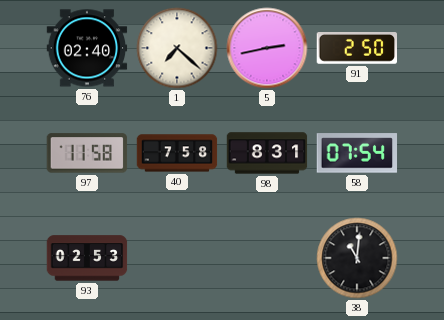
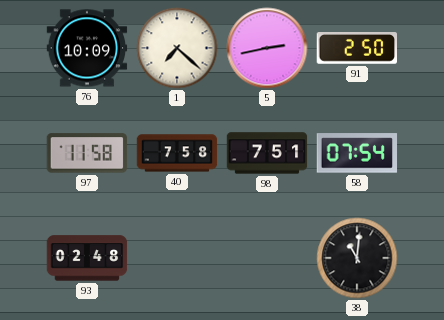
76: 02:40 -> 10:09
98: 8:31 -> 7:51
93: 02:53 -> 02:48
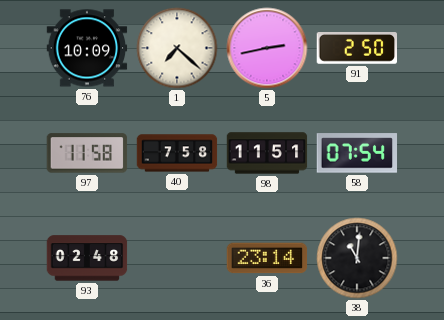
98: 7:51 -> 11:51
36: none -> 23:14
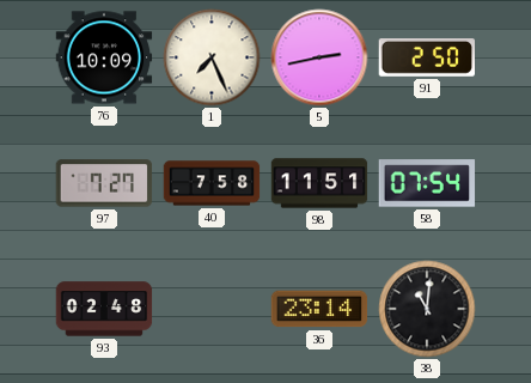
1: 7:22 -> 7:26
97: 11:58 -> 7:27
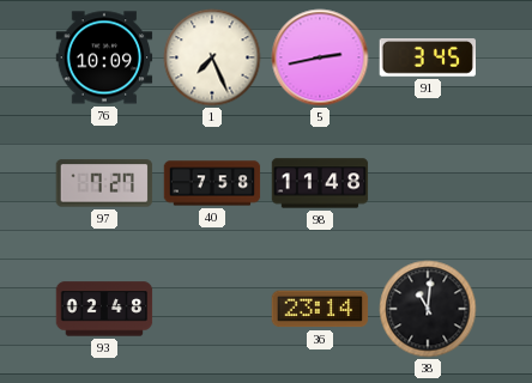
91: 2:50 -> 3:45
98: 11:51 -> 11:48
58: 07:54 -> none
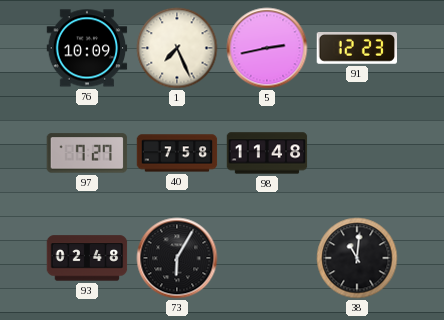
91: 3:45 -> 12:23
73: none -> 6:05
36: 23:14 -> none
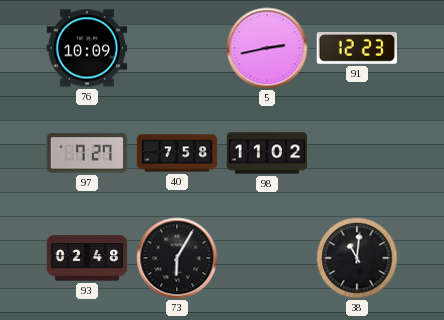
1: 7:26 -> none
98: 11:48 -> 11:02
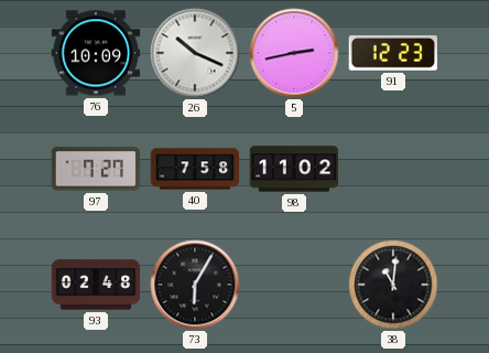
26: none -> 10:19
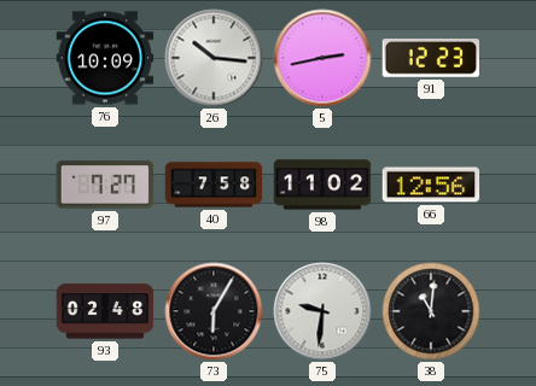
26: 10:19 -> 10:16
66: none -> 12:56
75: none -> 9:31
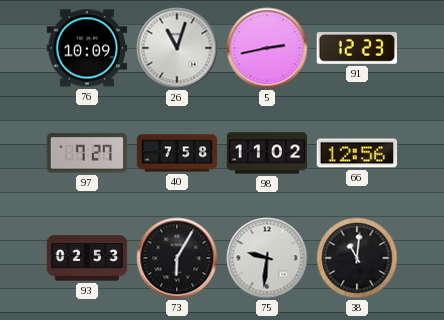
26: 10:16 -> 11:03
93: 02:48 -> 02:53
